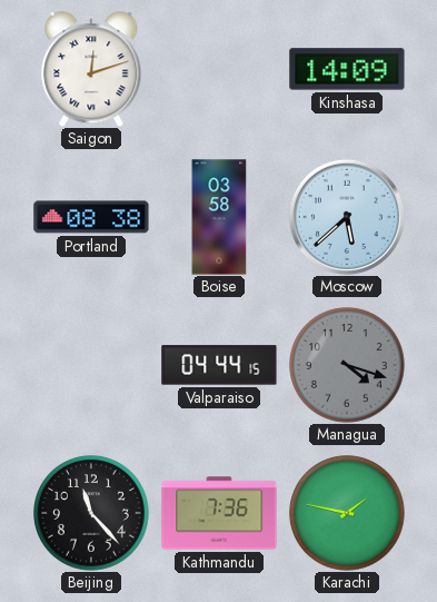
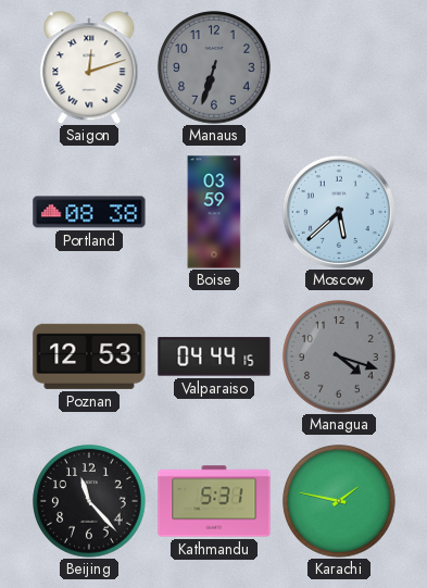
Manaus: none -> 6:33
Kinshasa: 14:09 -> none
Boise: 03:58 -> 03:59
Poznan: none -> 12:53
Kathmandu: 7:36 -> 5:31
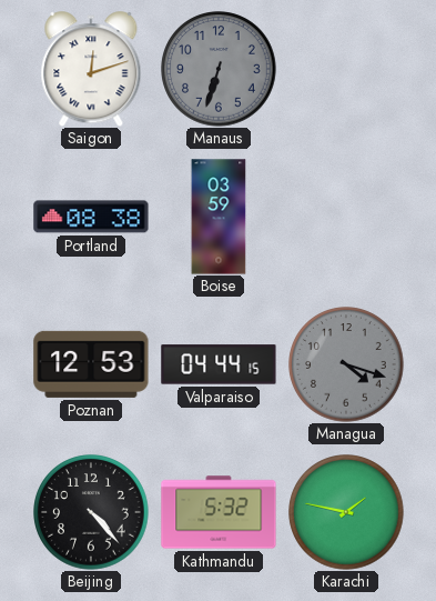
Moscow: 5:38 -> none
Beijing: 11:23 -> 4:23
Kathmandu: 5:31 -> 5:32
